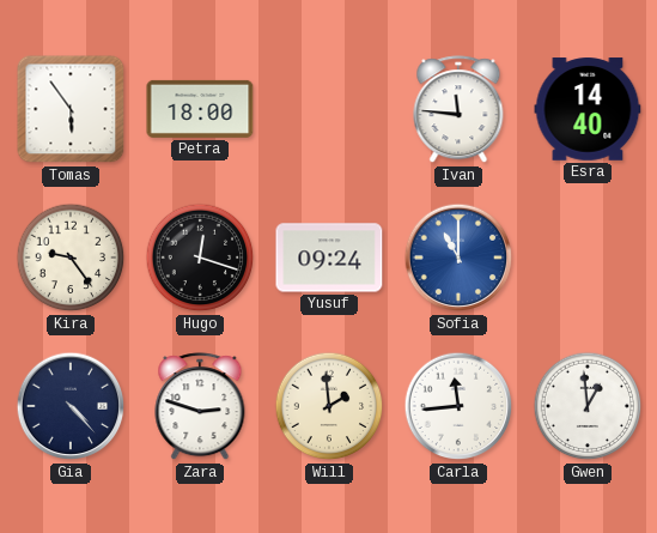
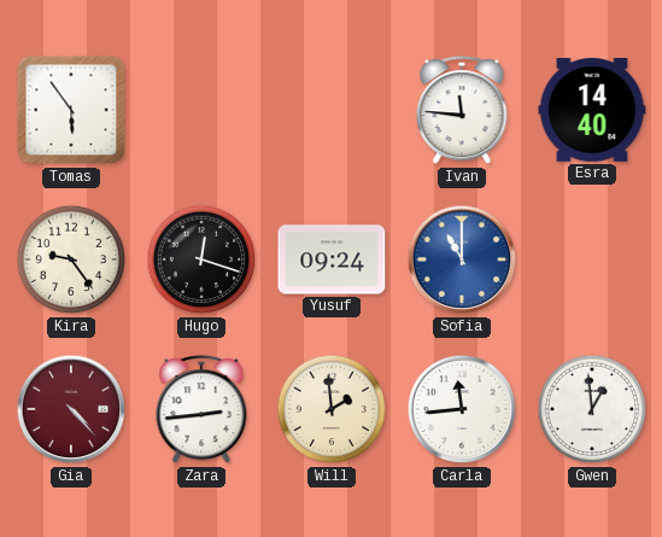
Petra: 18:00 -> none
Gia dial: navy -> burgundy
Zara: 2:48 -> 2:44
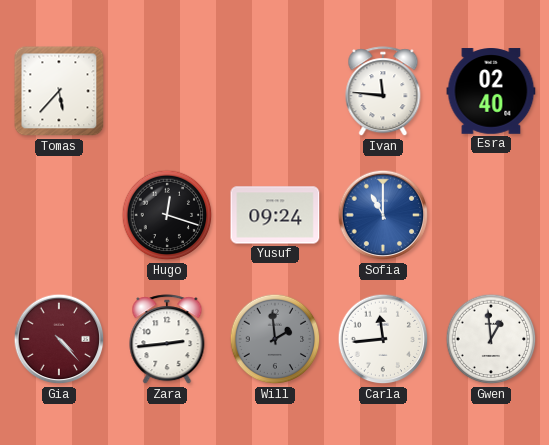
Tomas: 5:54 -> 5:37
Esra: 14:40 -> 02:40
Kira: 9:24 -> none
Will dial: cream -> grey
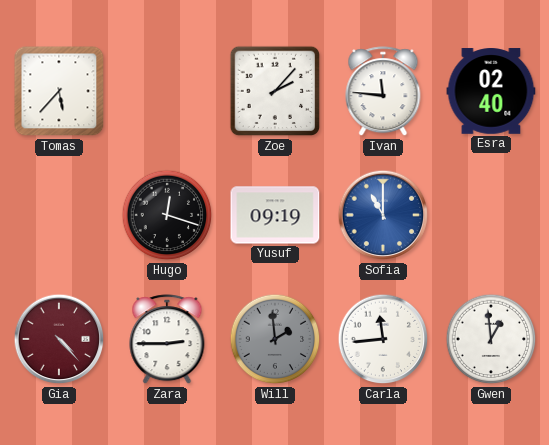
Zoe: none -> 2:07
Yusuf: 09:24 -> 09:19
Zara: 2:44 -> 2:45
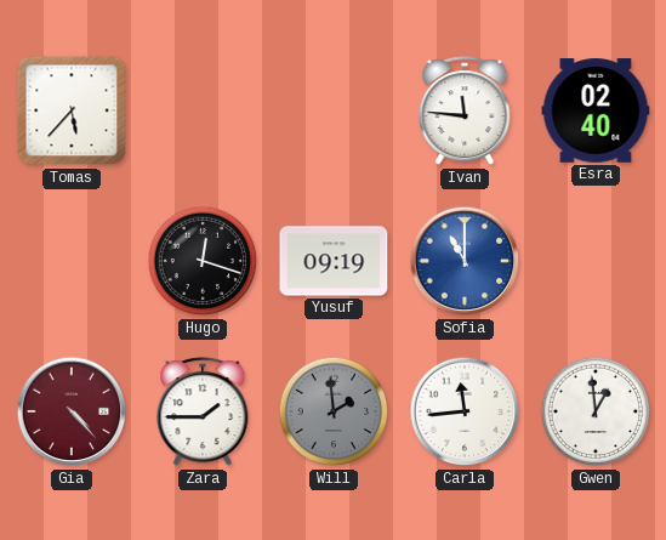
Zoe: 2:07 -> none
Zara: 2:45 -> 1:45
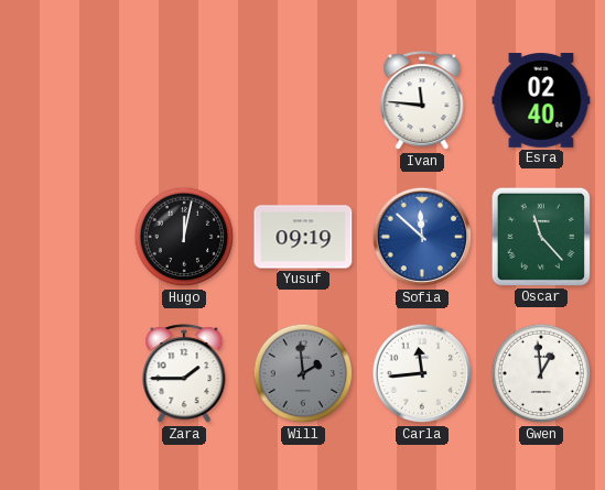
Tomas: 5:37 -> none
Hugo: 12:18 -> 12:02
Sofia: 11:00 -> 11:52
Oscar: none -> 11:23
Gia: 4:23 -> none
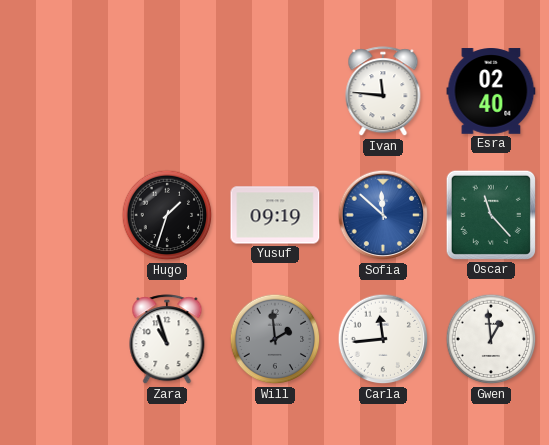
Hugo: 12:02 -> 1:33
Zara: 1:45 -> 10:57
